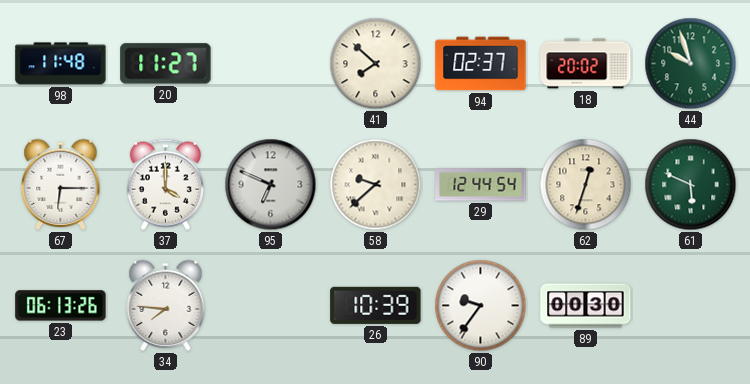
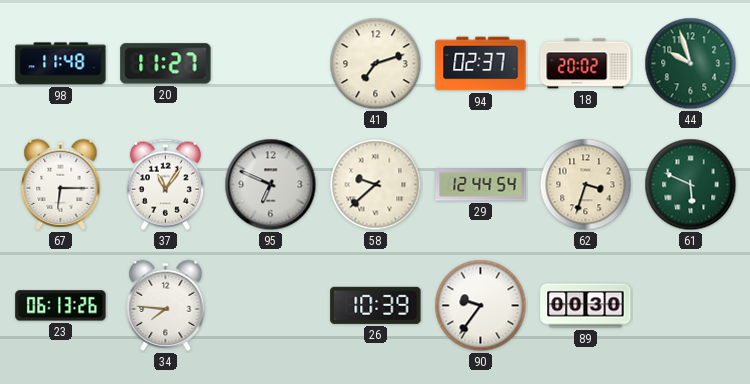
41: 7:52 -> 7:12
37: 4:00 -> 11:06
62: 12:33 -> 3:33
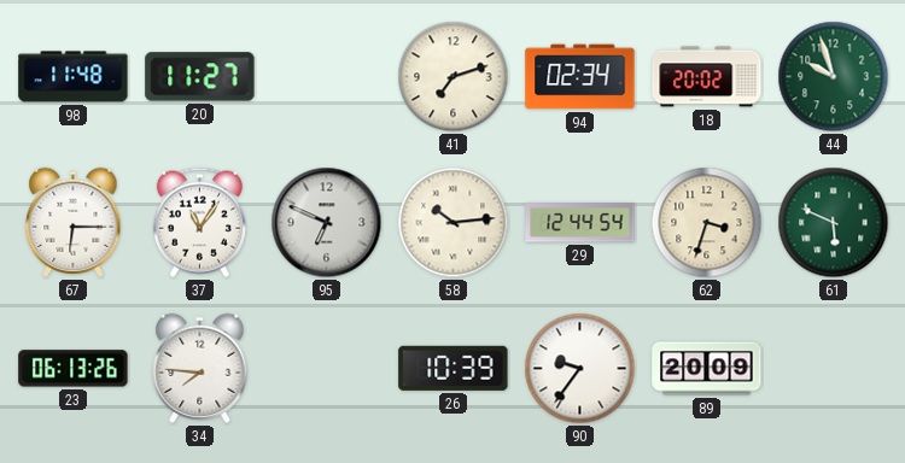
94: 02:37 -> 02:34
58: 9:38 -> 10:14
89: 00:30 -> 20:09
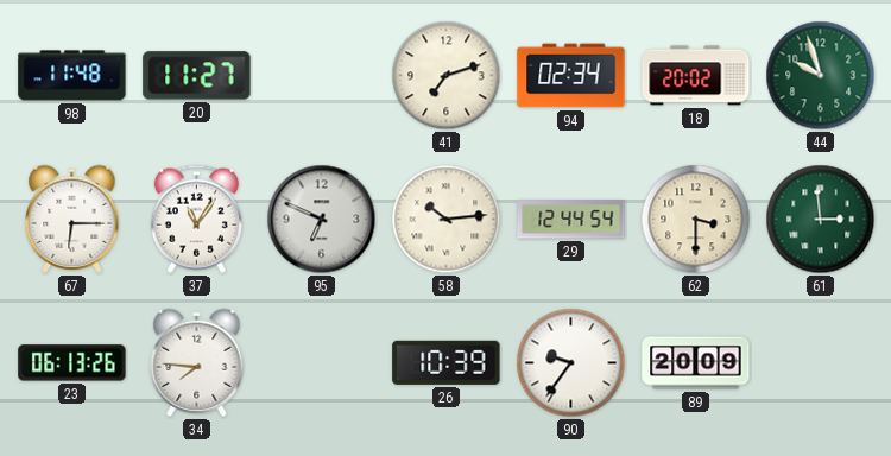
62: 3:33 -> 3:30
61: 5:49 -> 2:59
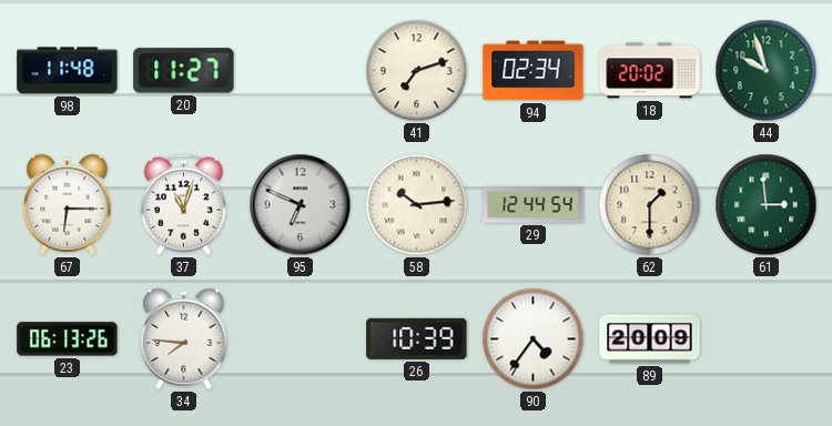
37: 11:06 -> 11:03
62: 3:30 -> 1:30
90: 9:36 -> 4:36
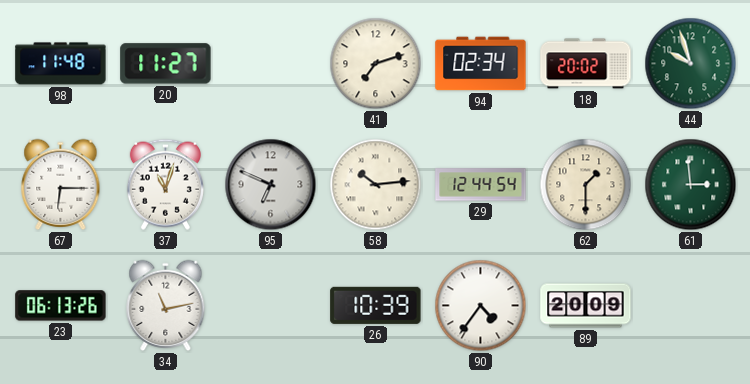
34: 7:46 -> 11:13
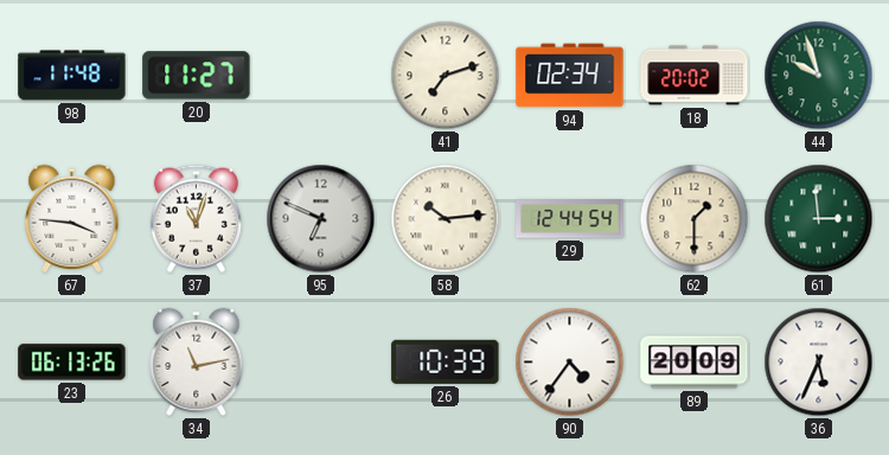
67: 6:15 -> 3:46
36: none -> 5:34
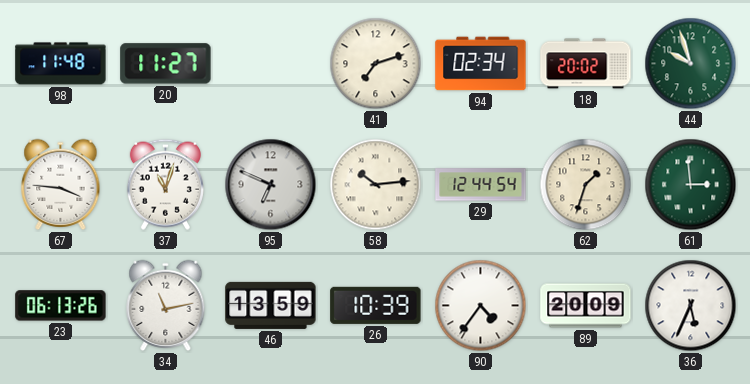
62: 1:30 -> 1:33
46: none -> 13:59
